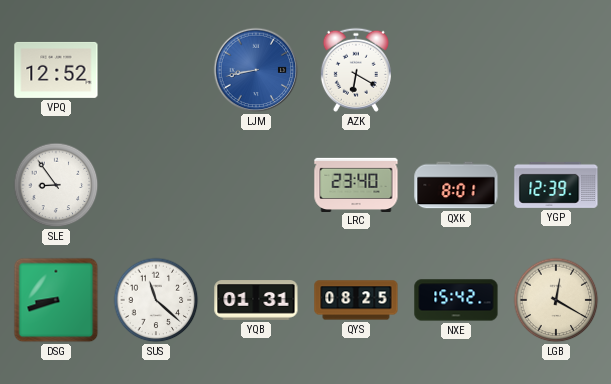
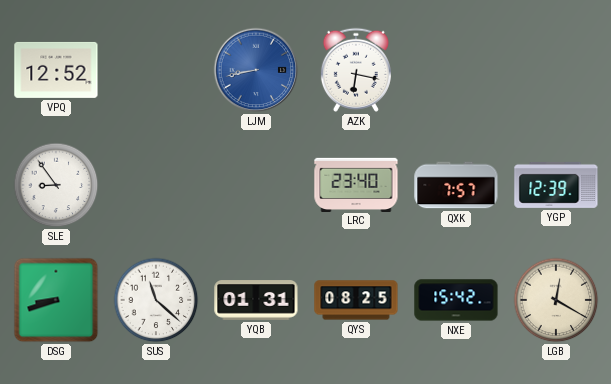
AZK: 6:20 -> 6:17
QXK: 8:01 -> 7:57
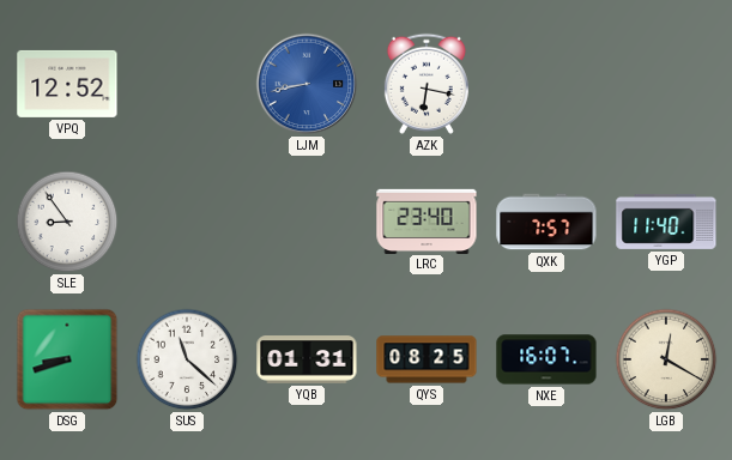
YGP: 12:39 -> 11:40
NXE: 15:42 -> 16:07
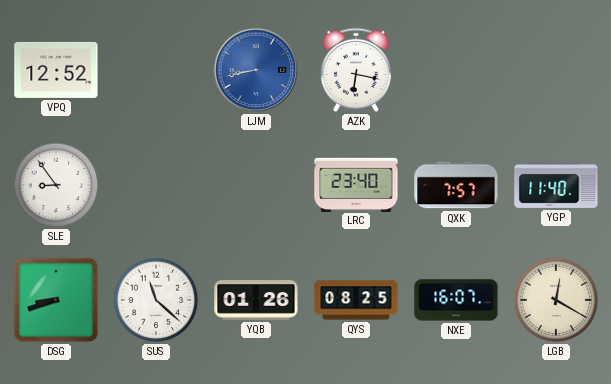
YQB: 01:31 -> 01:26
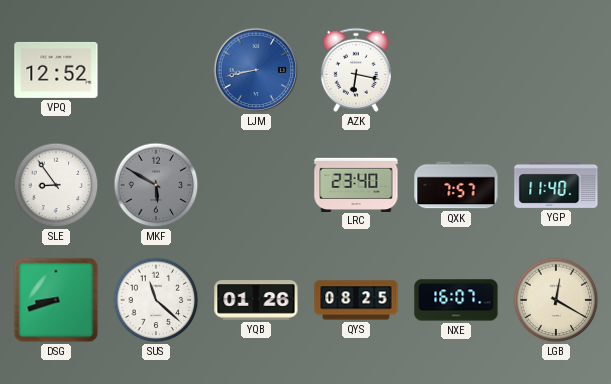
MKF: none -> 5:50
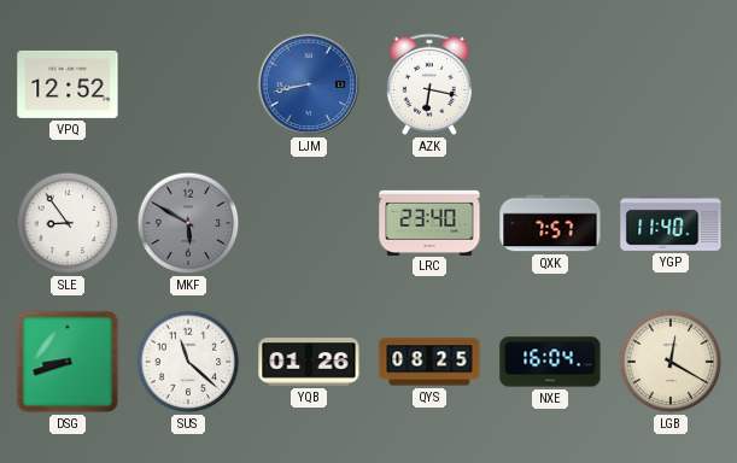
NXE: 16:07 -> 16:04
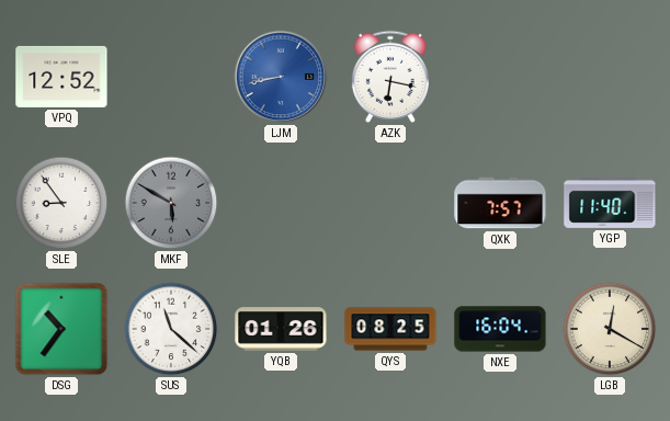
LRC: 23:40 -> none
DSG: 8:42 -> 10:36
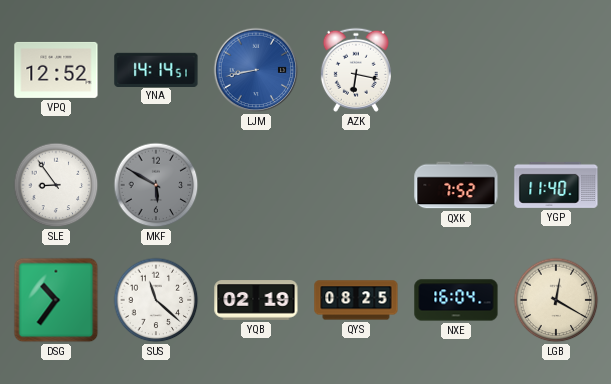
YNA: none -> 14:14
QXK: 7:57 -> 7:52
YQB: 01:26 -> 02:19
